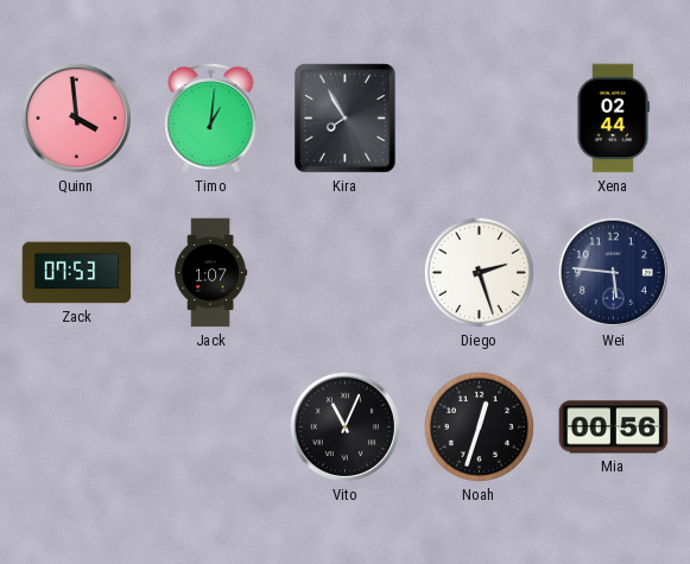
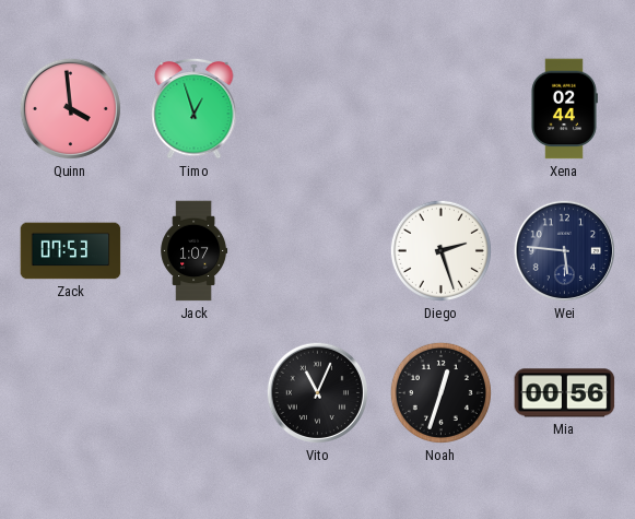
Timo: 1:01 -> 12:57
Kira: 7:55 -> none
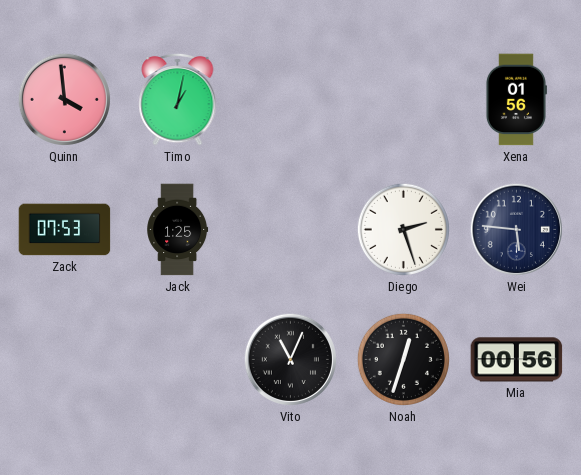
Timo: 12:57 -> 1:02
Xena: 02:44 -> 01:56
Jack: 1:07 -> 1:25
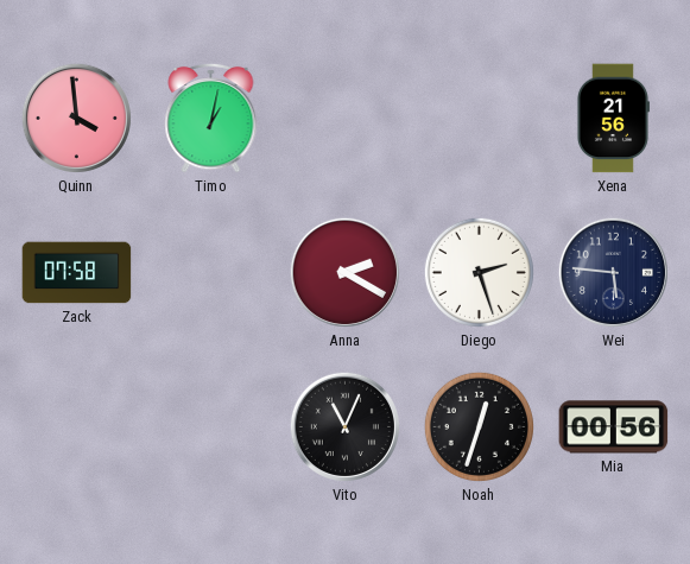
Xena: 01:56 -> 21:56
Zack: 07:53 -> 07:58
Jack: 1:25 -> none
Anna: none -> 2:20
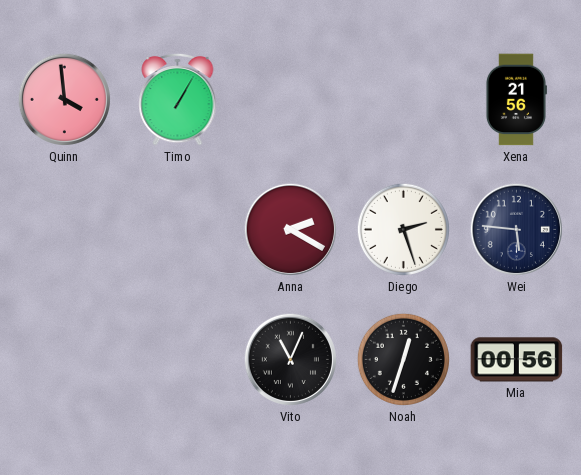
Timo: 1:02 -> 1:05
Zack: 07:58 -> none
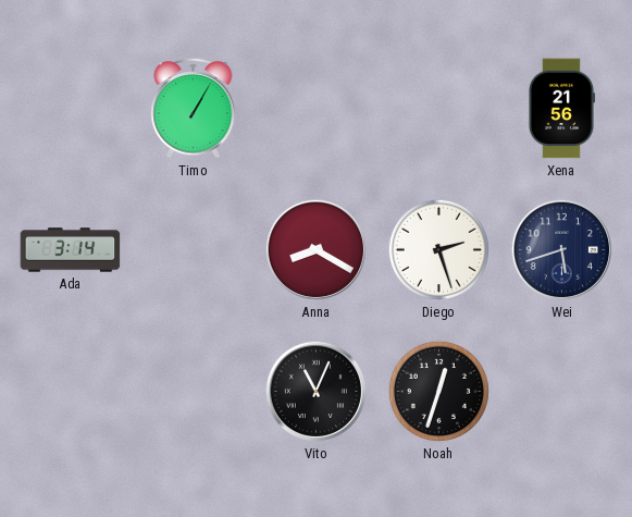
Quinn: 3:59 -> none
Ada: none -> 3:14
Anna: 2:20 -> 8:20
Wei: 5:46 -> 5:42
Mia: 00:56 -> none
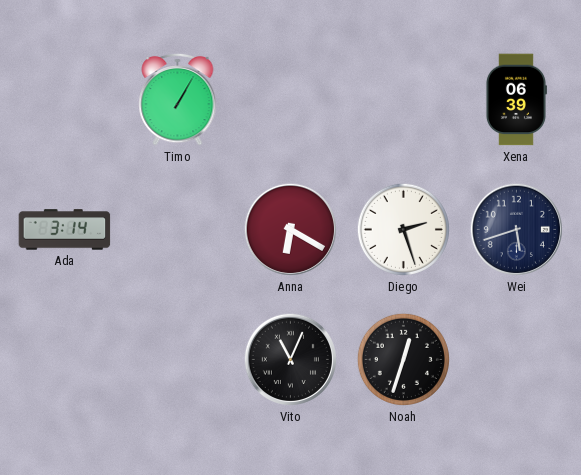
Xena: 21:56 -> 06:39
Anna: 8:20 -> 6:20
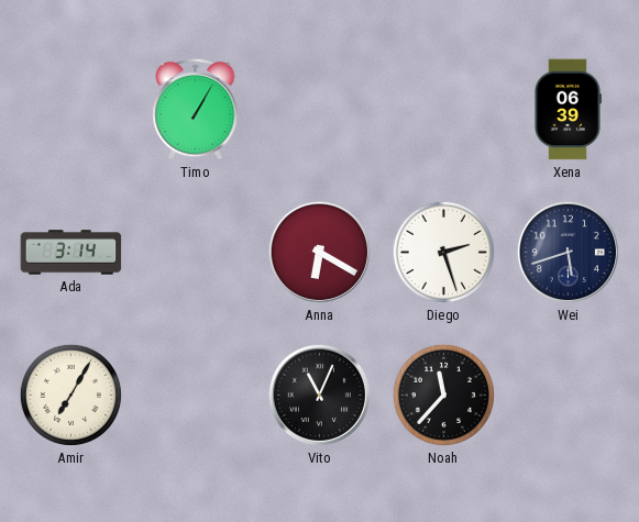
Amir: none -> 7:05
Noah: 12:33 -> 11:37
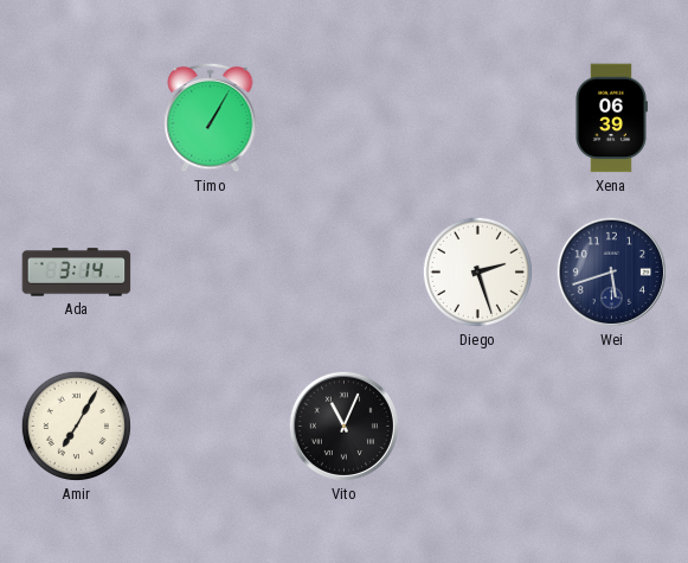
Anna: 6:20 -> none
Noah: 11:37 -> none
